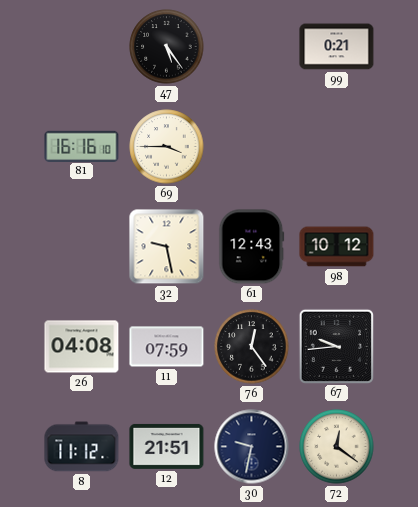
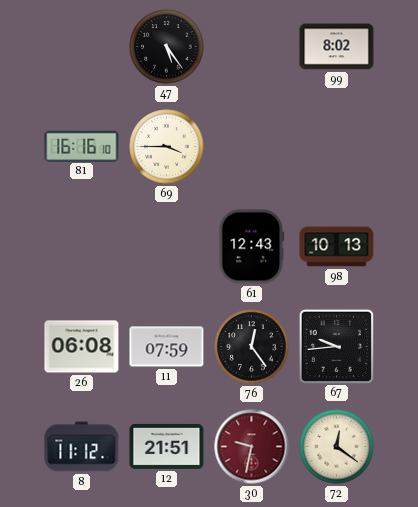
99: 0:21 -> 8:02
32: 9:28 -> none
98: 10:12 -> 10:13
26: 04:08 -> 06:08
30 dial: navy -> burgundy
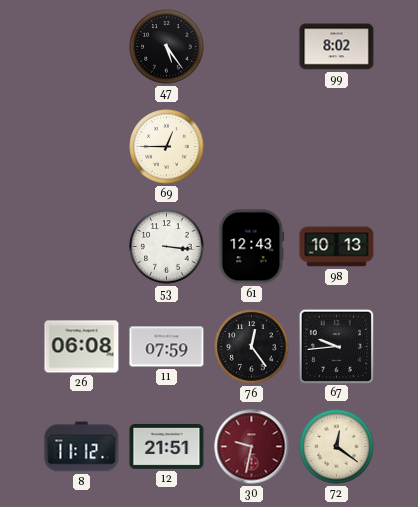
81: 16:16 -> none
69: 3:45 -> 12:45
53: none -> 3:16
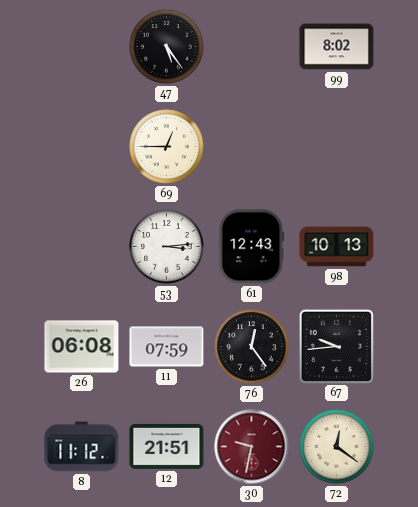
53: 3:16 -> 3:14
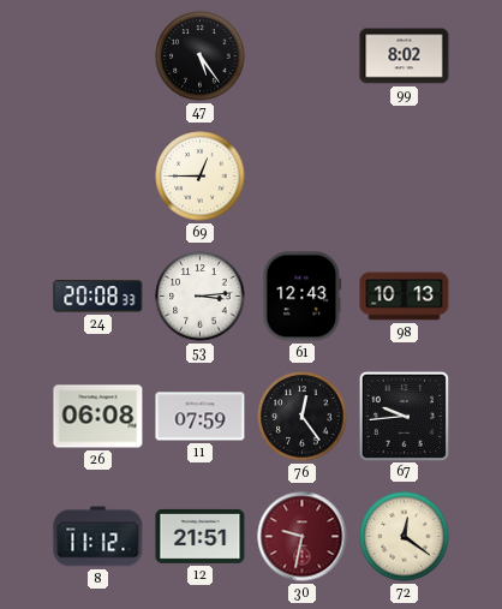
24: none -> 20:08
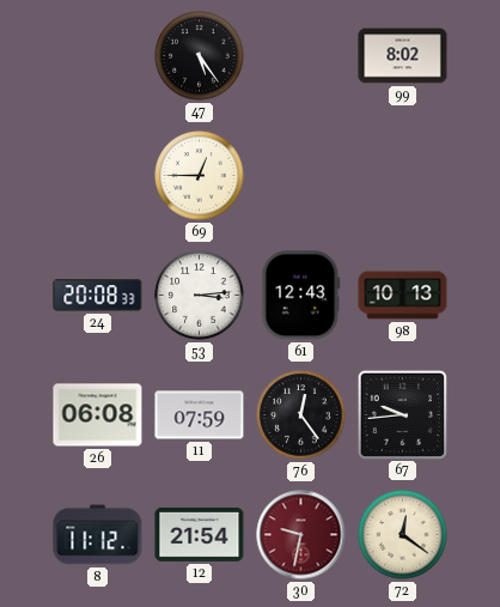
12: 21:51 -> 21:54
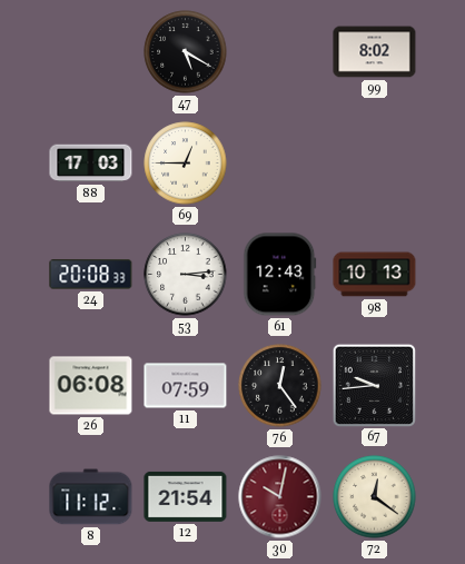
47: 5:24 -> 5:20
88: none -> 17:03
30: 9:32 -> 10:02
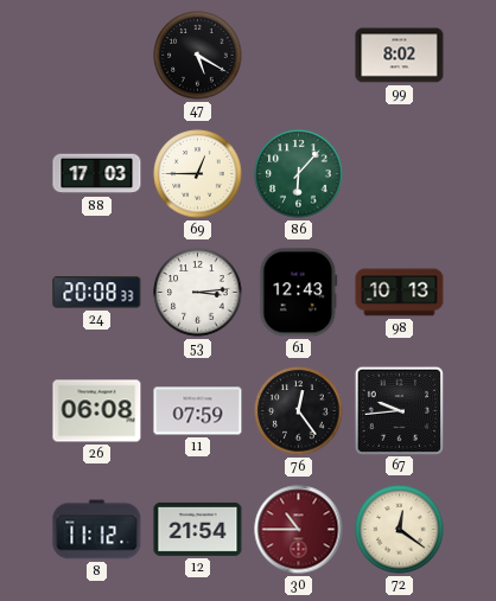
86: none -> 6:07
30: 10:02 -> 10:45
